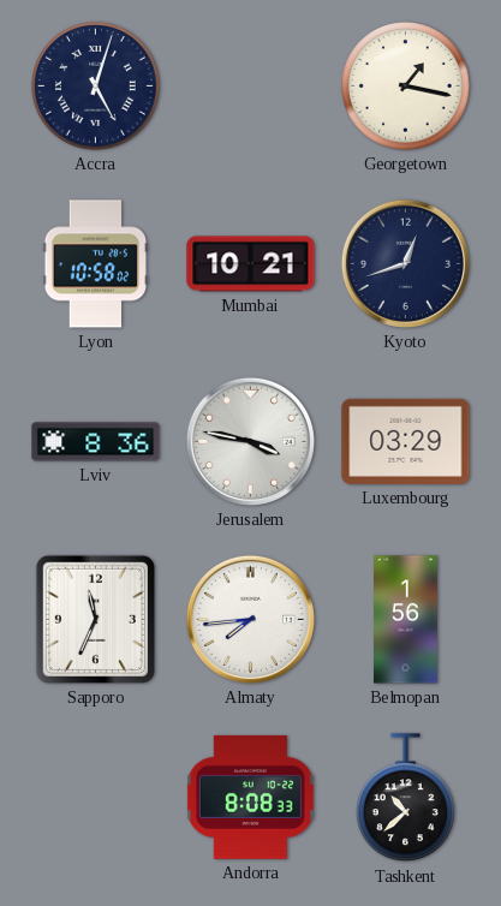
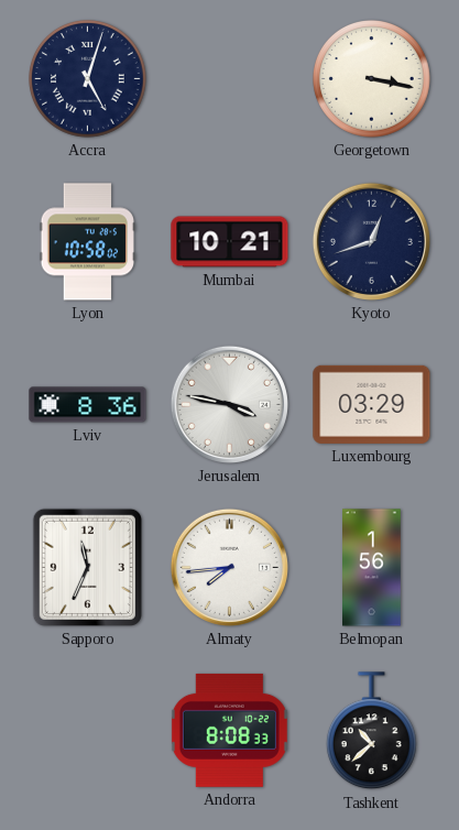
Georgetown: 1:17 -> 3:17
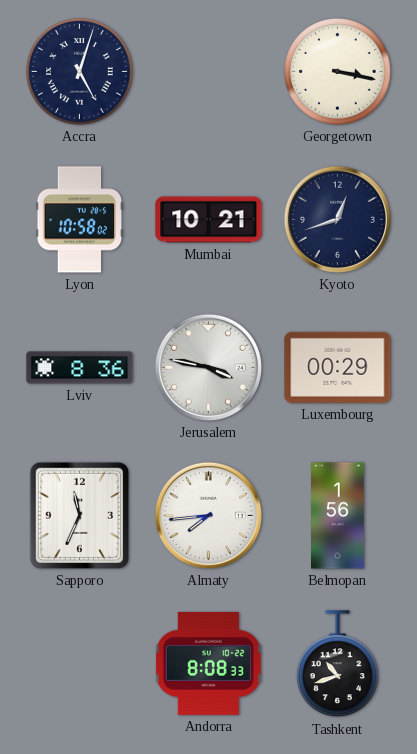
Luxembourg: 03:29 -> 00:29
Tashkent: 10:38 -> 10:42
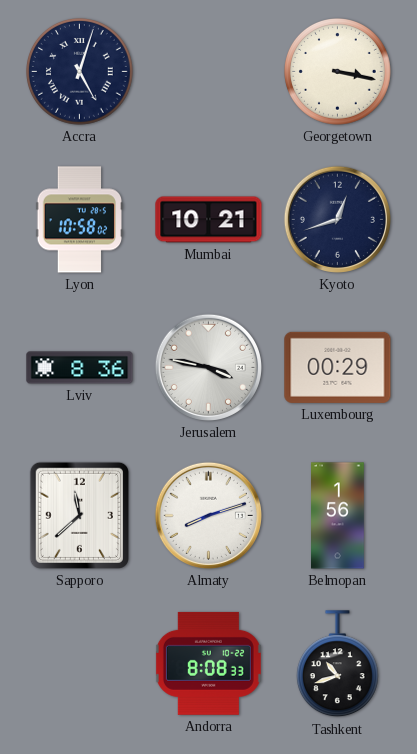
Sapporo: 11:34 -> 11:38
Almaty: 7:44 -> 8:12
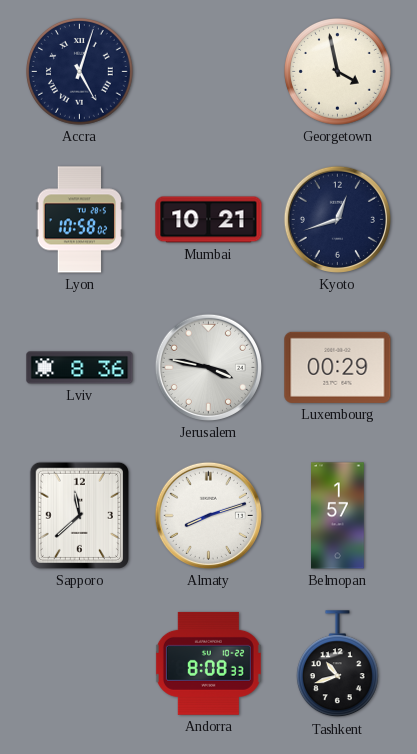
Georgetown: 3:17 -> 3:58
Belmopan: 1:56 -> 1:57
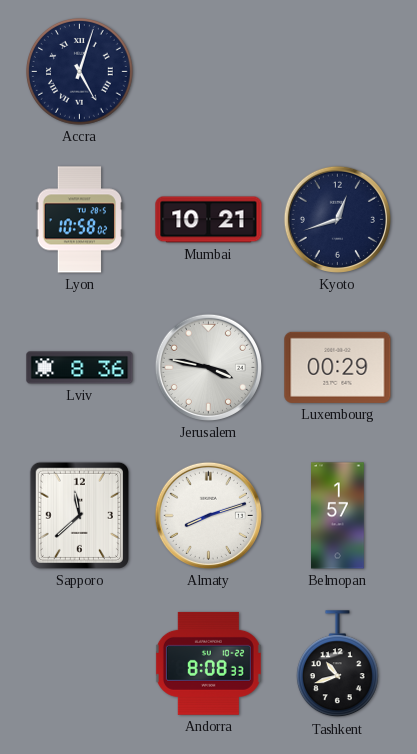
Georgetown: 3:58 -> none
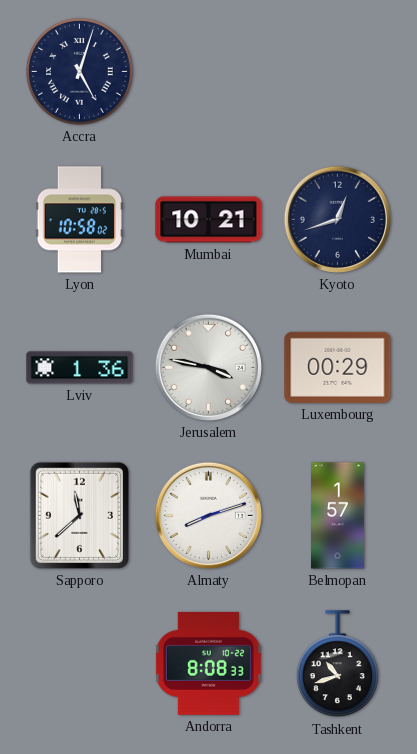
Lviv: 8:36 -> 1:36
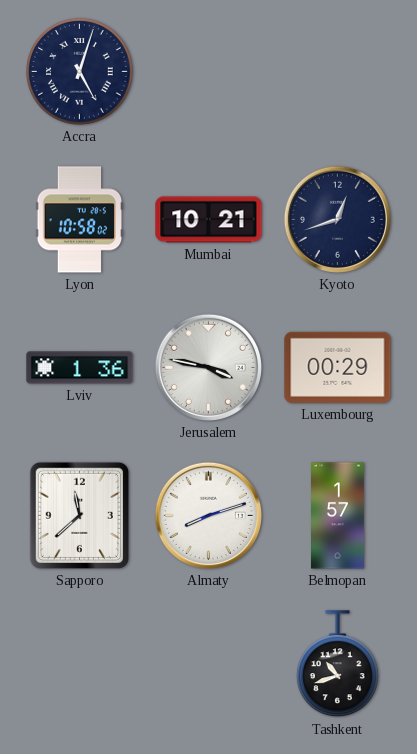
Andorra: 8:08 -> none
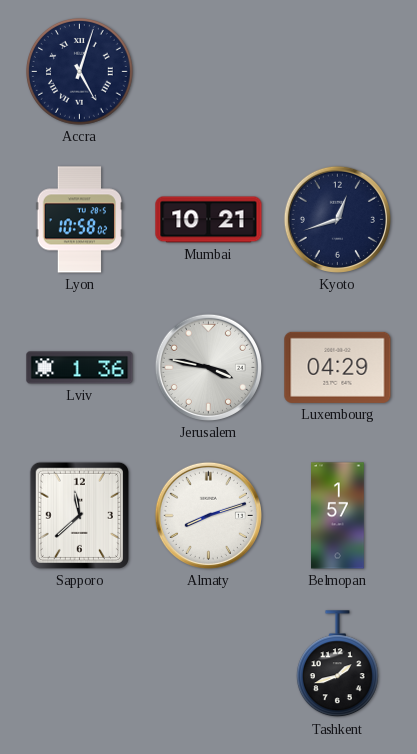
Luxembourg: 00:29 -> 04:29
Tashkent: 10:42 -> 1:42
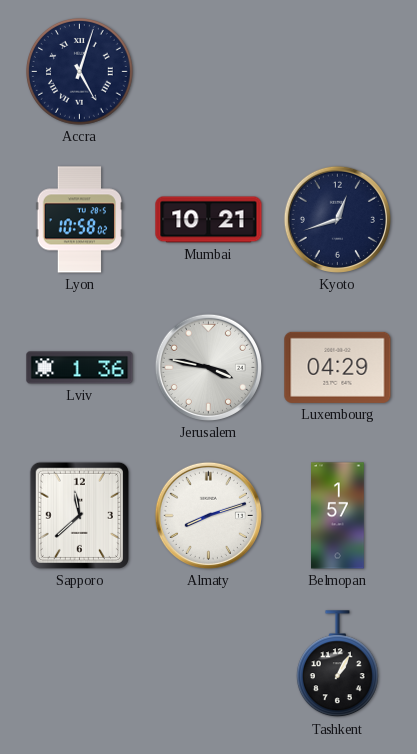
Tashkent: 1:42 -> 1:05
